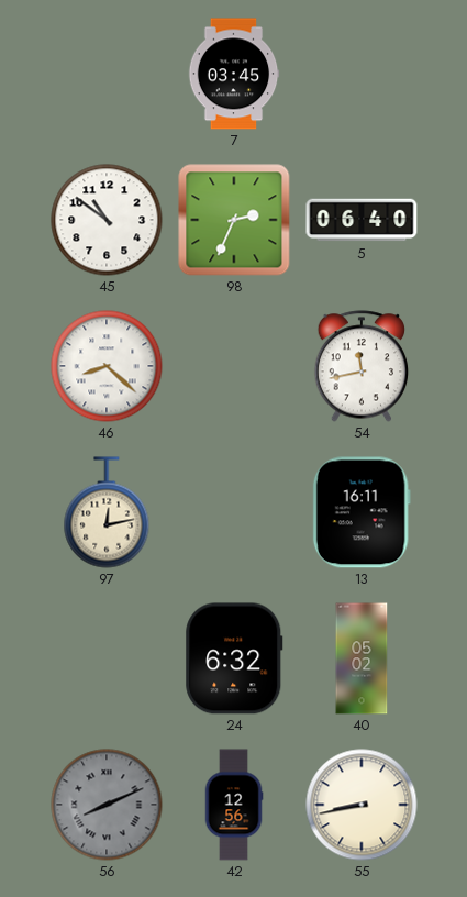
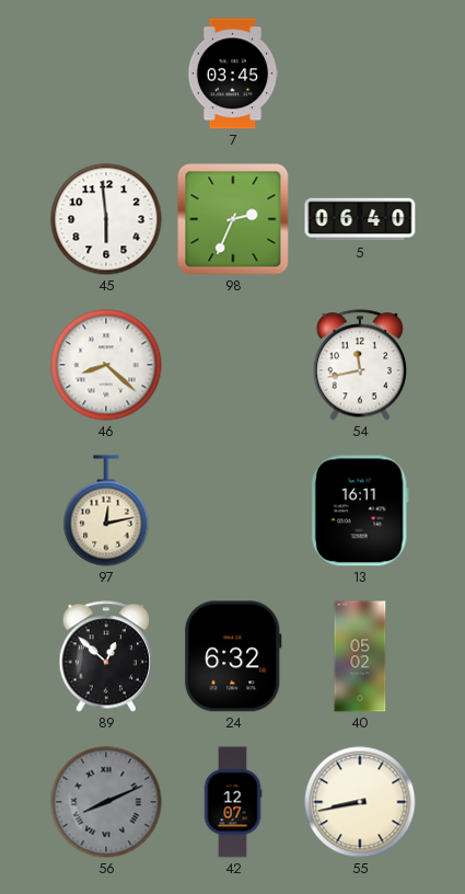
45: 10:51 -> 5:59
89: none -> 12:52
42: 12:56 -> 12:07
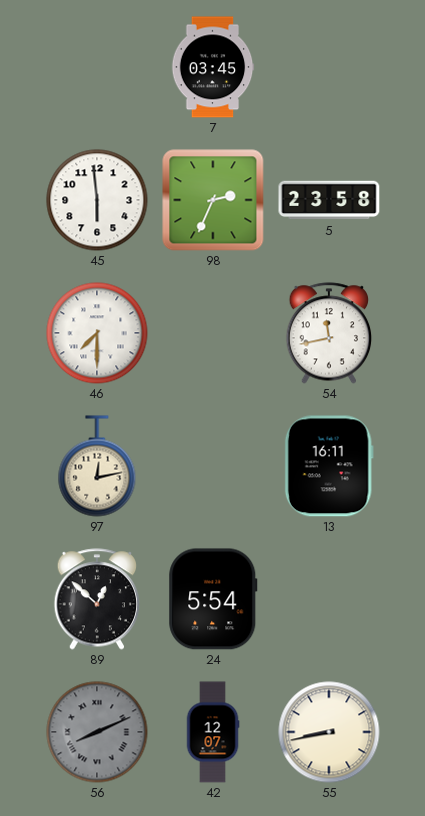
5: 06:40 -> 23:58
46: 8:22 -> 7:30
24: 6:32 -> 5:54
40: 05:02 -> none
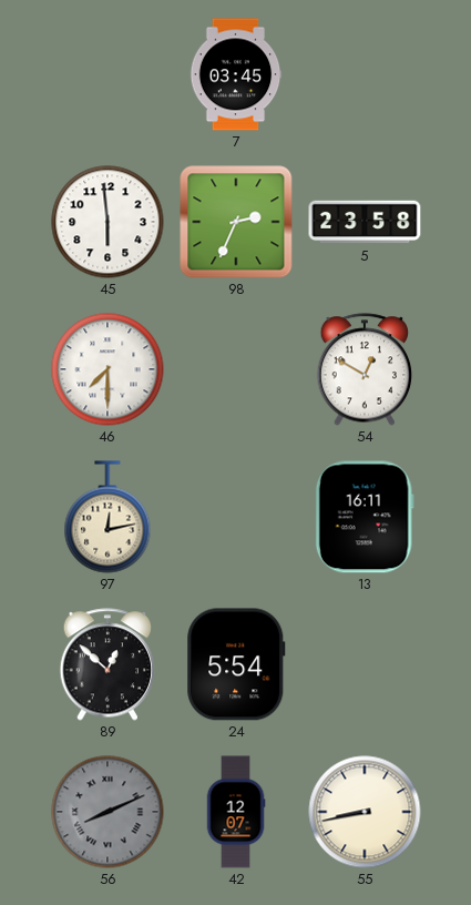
54: 11:43 -> 12:50
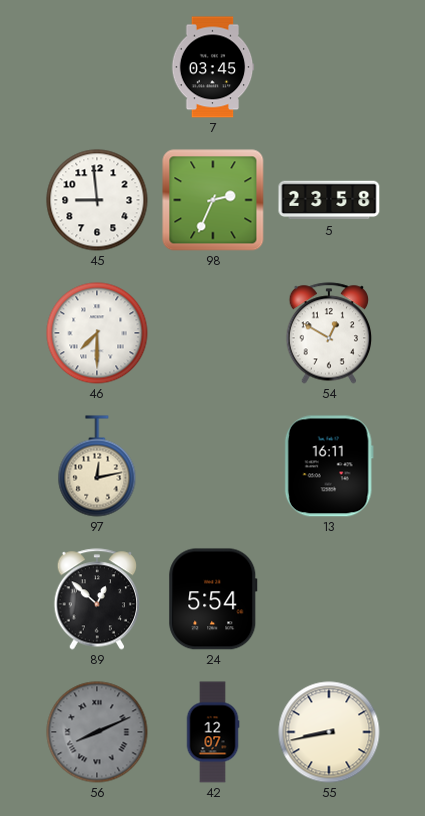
45: 5:59 -> 8:59
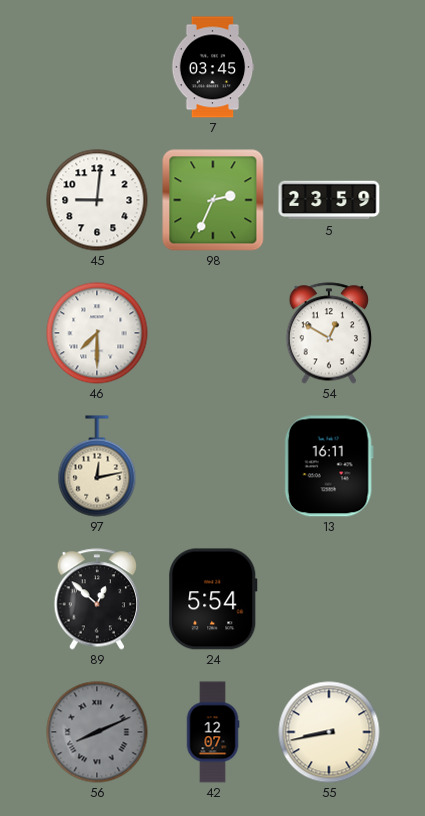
45: 8:59 -> 9:01
5: 23:58 -> 23:59
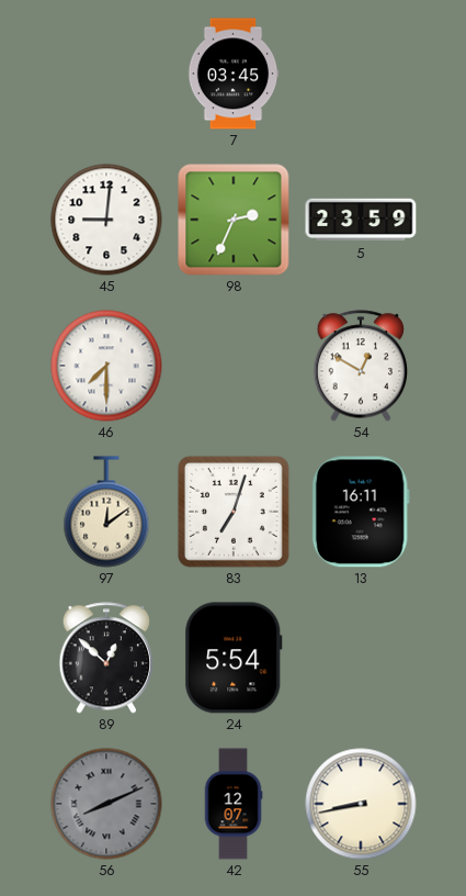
97: 12:13 -> 12:09
83: none -> 7:03
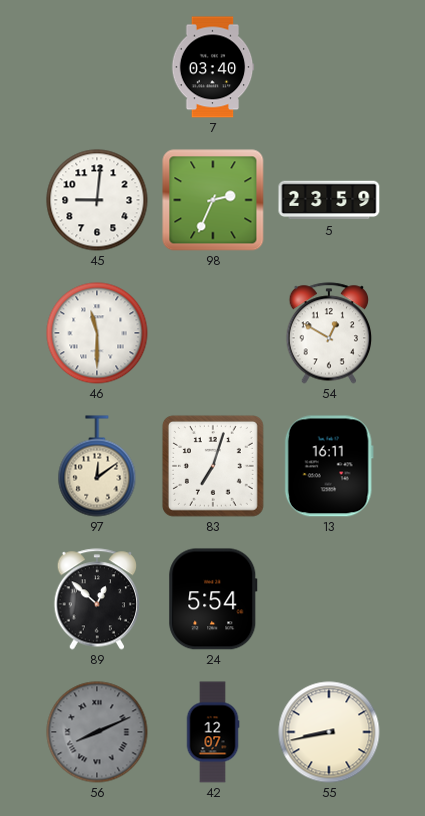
7: 03:45 -> 03:40
46: 7:30 -> 11:30
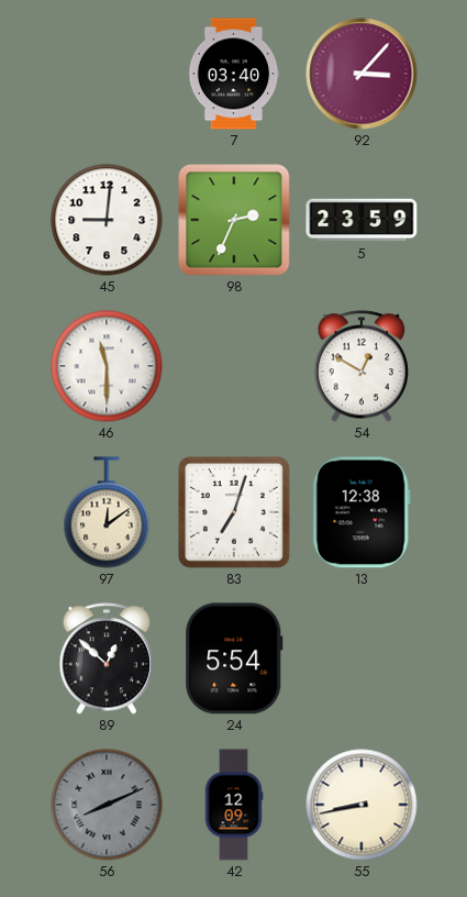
92: none -> 3:07
13: 16:11 -> 12:38
42: 12:07 -> 12:09
